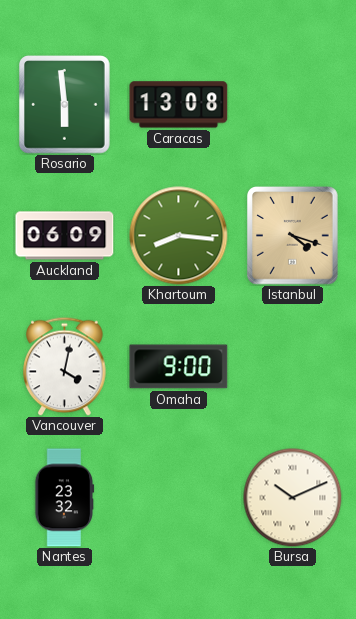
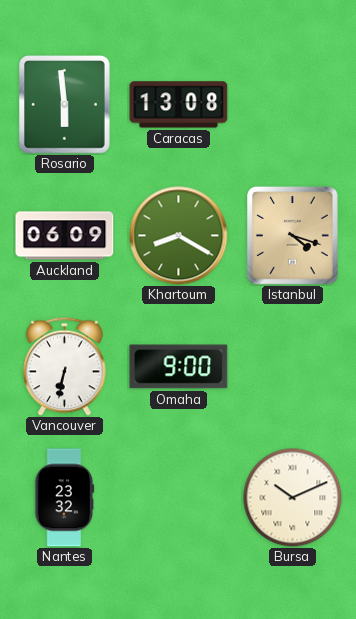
Khartoum: 8:16 -> 8:20
Vancouver: 4:02 -> 6:32
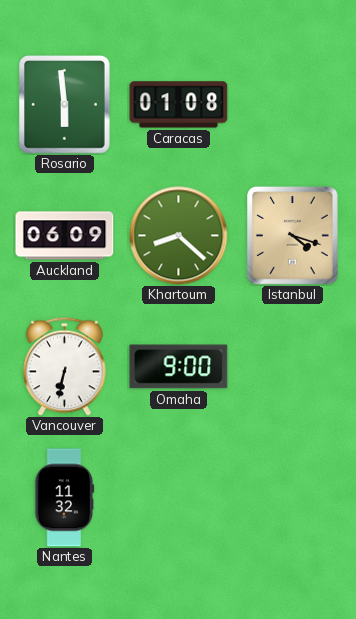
Caracas: 13:08 -> 01:08
Khartoum: 8:20 -> 8:22
Nantes: 23:32 -> 11:32
Bursa: 10:11 -> none
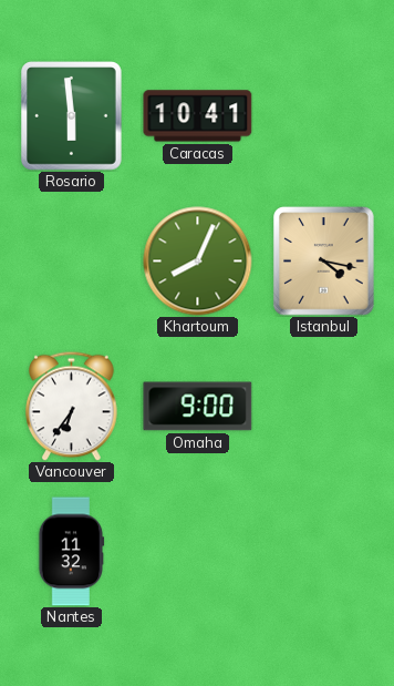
Caracas: 01:08 -> 10:41
Auckland: 06:09 -> none
Khartoum: 8:22 -> 8:04
Istanbul: 4:18 -> 4:17
Vancouver: 6:32 -> 6:36
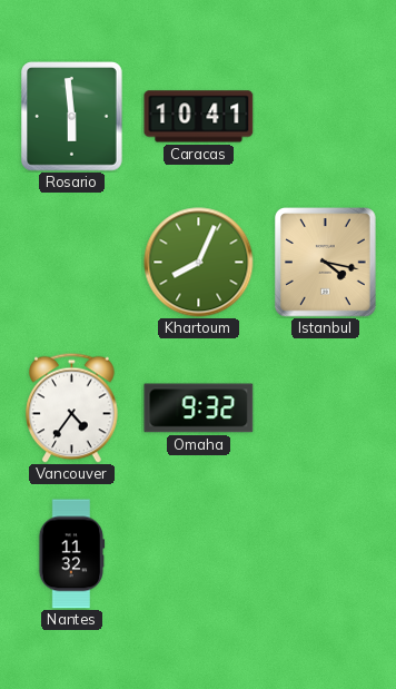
Vancouver: 6:36 -> 4:36
Omaha: 9:00 -> 9:32
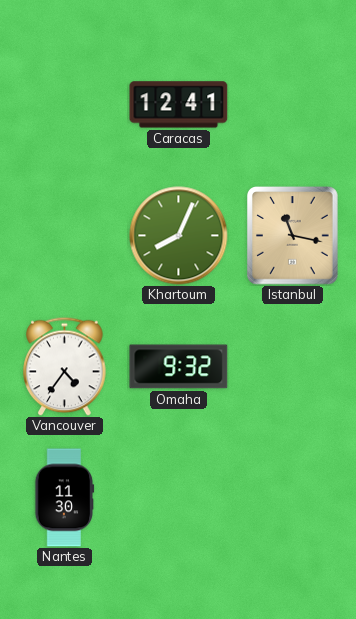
Rosario: 5:59 -> none
Caracas: 10:41 -> 12:41
Istanbul: 4:17 -> 11:17
Nantes: 11:32 -> 11:30
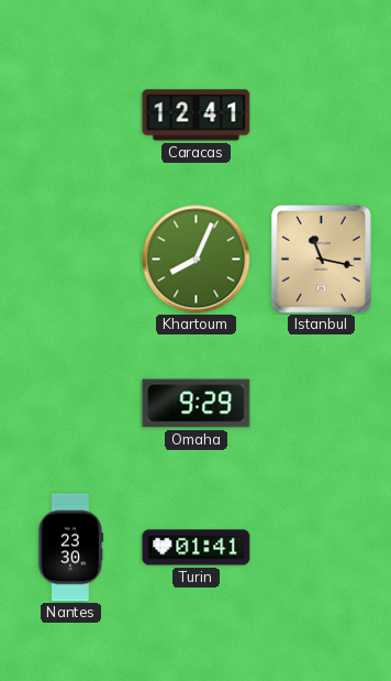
Vancouver: 4:36 -> none
Omaha: 9:32 -> 9:29
Nantes: 11:30 -> 23:30
Turin: none -> 01:41
